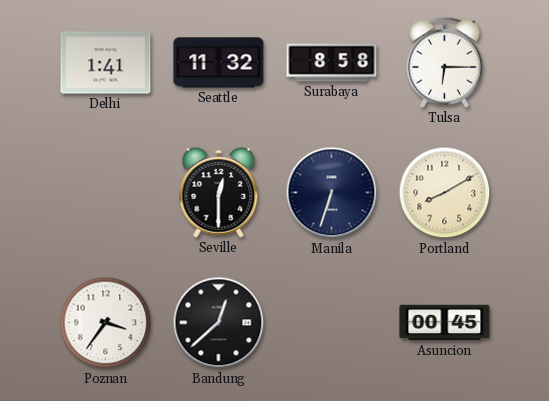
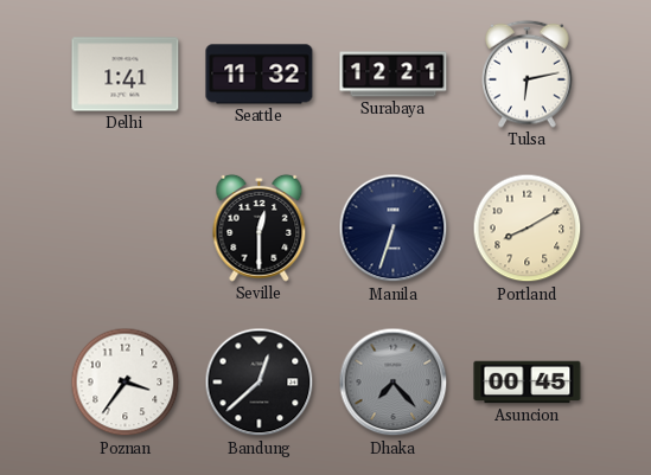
Surabaya: 8:58 -> 12:21
Tulsa: 6:15 -> 6:13
Dhaka: none -> 7:23
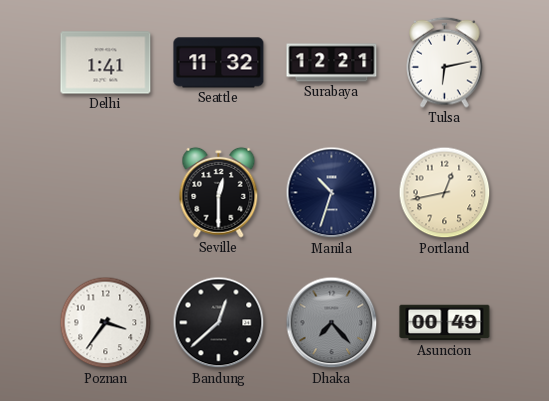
Manila: 6:33 -> 10:33
Portland: 8:10 -> 12:43
Asuncion: 00:45 -> 00:49
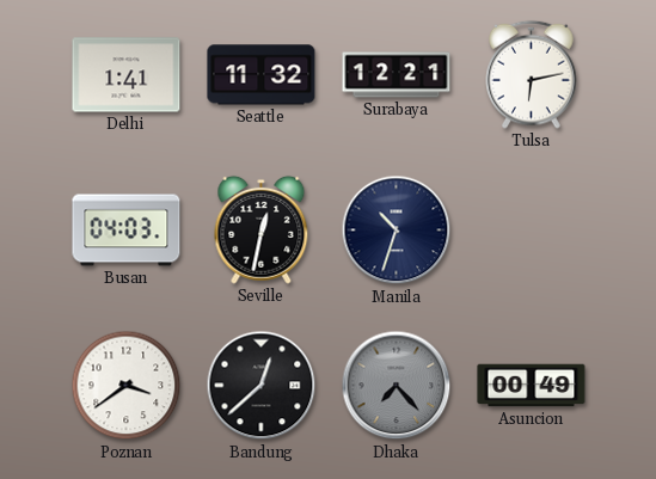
Busan: none -> 04:03
Seville: 12:30 -> 12:32
Portland: 12:43 -> none
Poznan: 3:36 -> 3:39
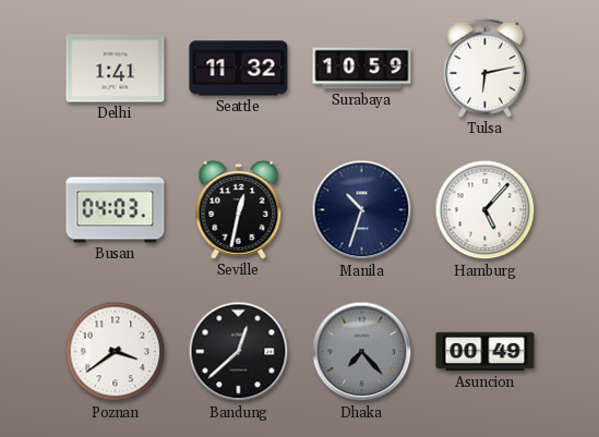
Surabaya: 12:21 -> 10:59
Hamburg: none -> 5:07
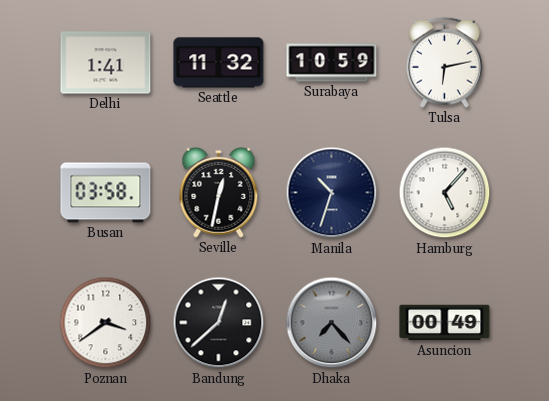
Busan: 04:03 -> 03:58
